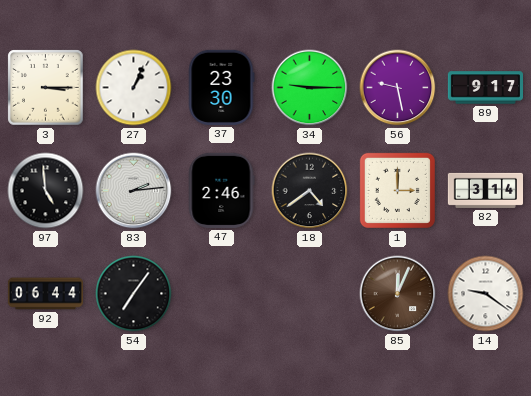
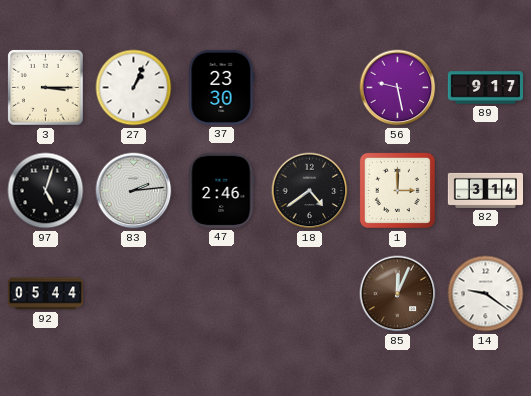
34: 9:15 -> none
97: 4:59 -> 5:03
92: 06:44 -> 05:44
54: 7:06 -> none
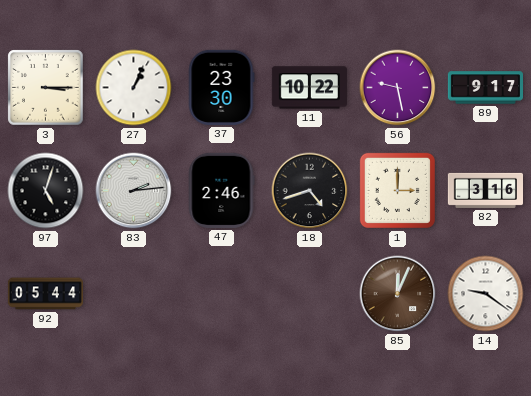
11: none -> 10:22
18: 4:39 -> 4:42
82: 3:14 -> 3:16
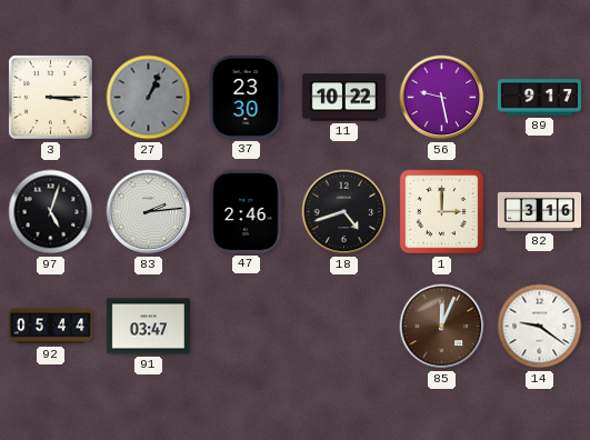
27 dial: white -> grey
91: none -> 03:47
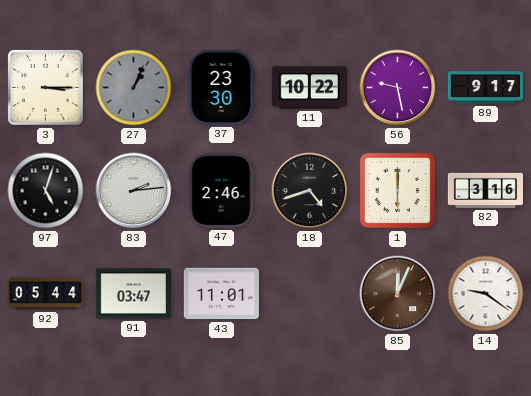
1: 3:00 -> 6:00
43: none -> 11:01
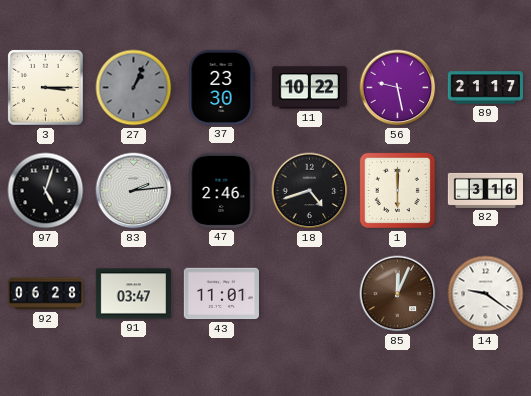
89: 9:17 -> 21:17
92: 05:44 -> 06:28
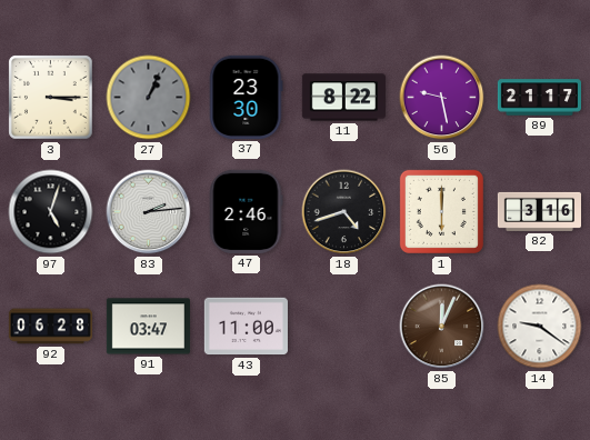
11: 10:22 -> 8:22
43: 11:01 -> 11:00
